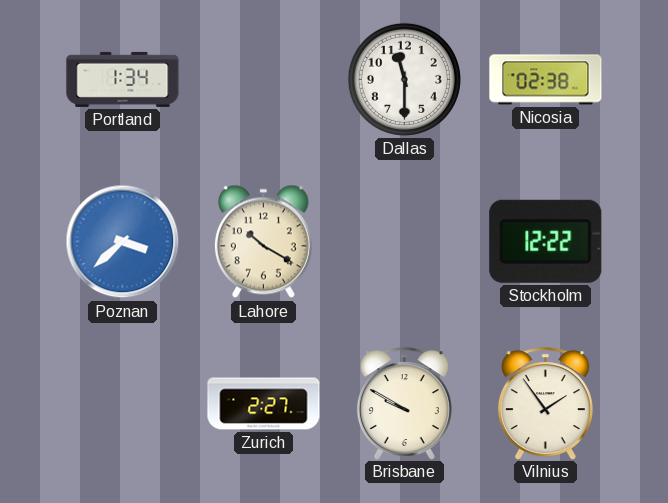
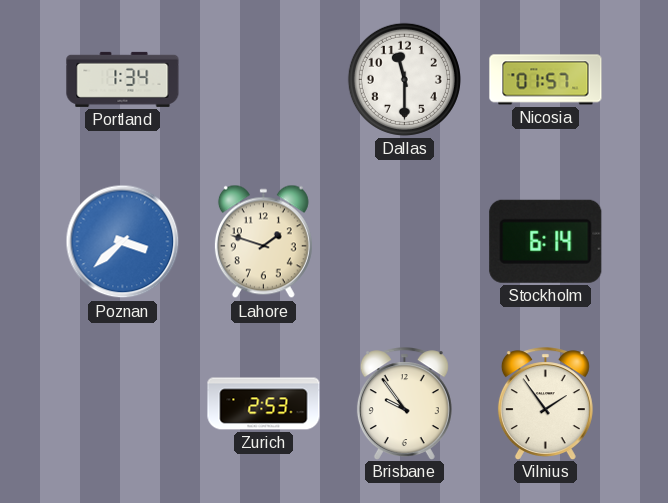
Nicosia: 02:38 -> 01:57
Lahore: 10:20 -> 1:48
Stockholm: 12:22 -> 6:14
Zurich: 2:27 -> 2:53
Brisbane: 9:50 -> 9:54
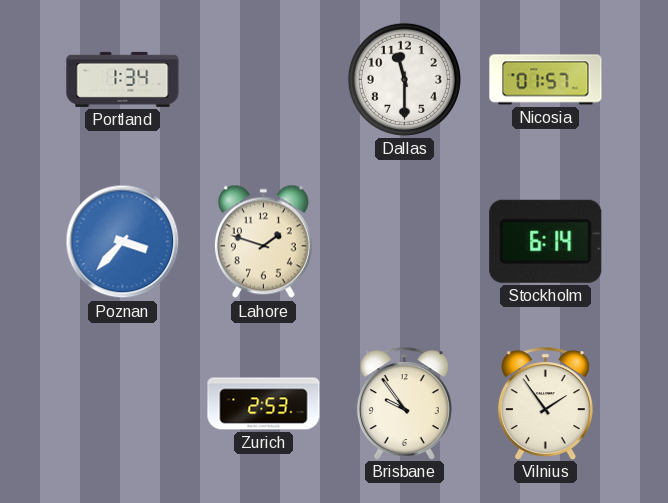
Poznan: 3:38 -> 3:37
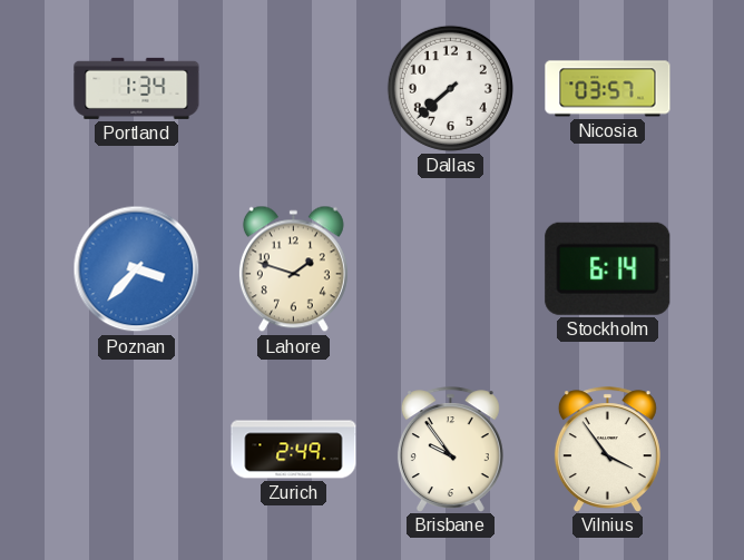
Dallas: 11:30 -> 7:38
Nicosia: 01:57 -> 03:57
Zurich: 2:53 -> 2:49
Vilnius: 1:54 -> 3:54
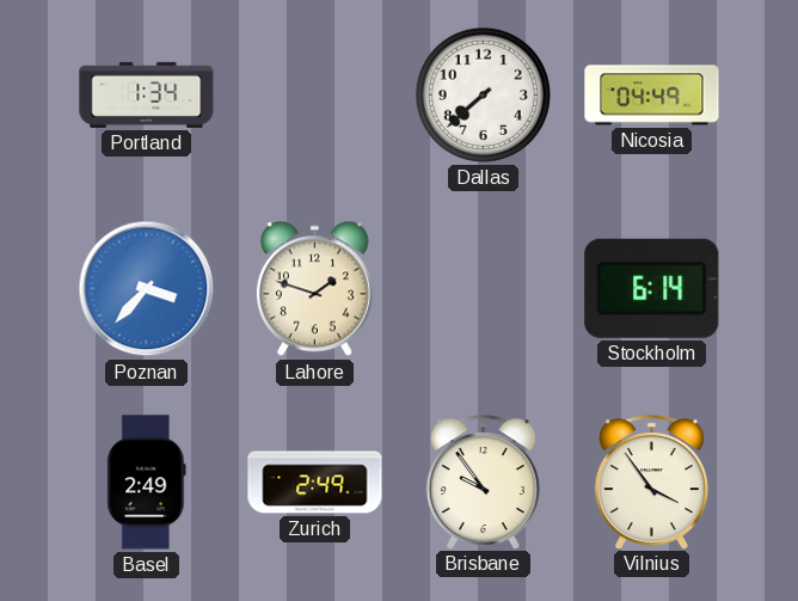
Nicosia: 03:57 -> 04:49
Basel: none -> 2:49
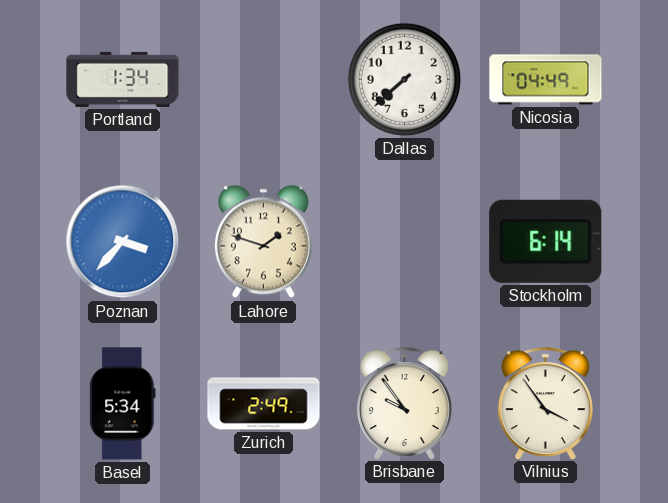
Basel: 2:49 -> 5:34
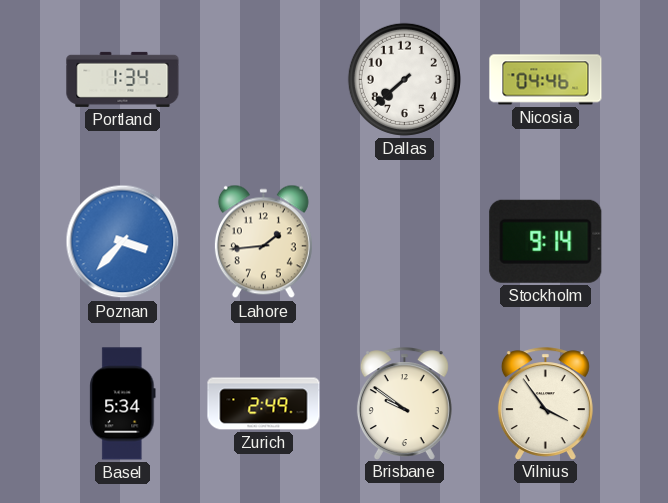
Nicosia: 04:49 -> 04:46
Lahore: 1:48 -> 1:44
Stockholm: 6:14 -> 9:14
Brisbane: 9:54 -> 9:51
